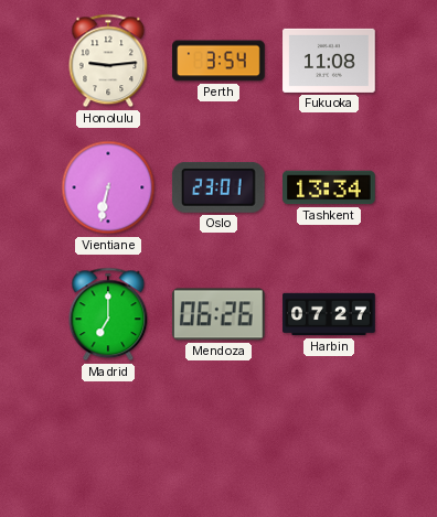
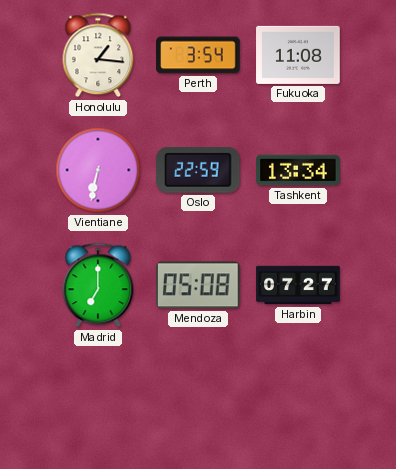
Honolulu: 9:14 -> 1:16
Oslo: 23:01 -> 22:59
Mendoza: 06:26 -> 05:08
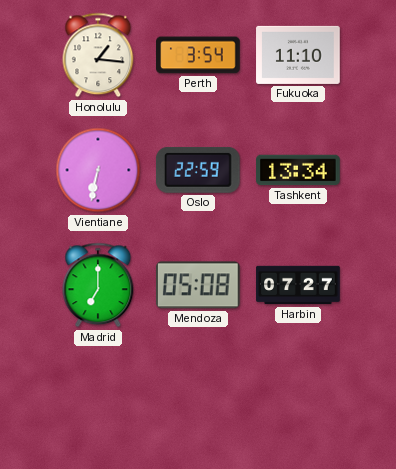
Fukuoka: 11:08 -> 11:10
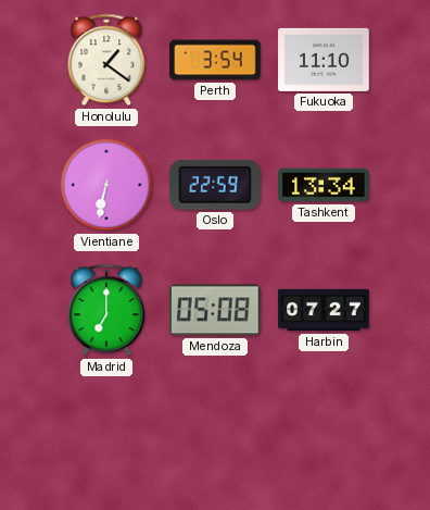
Honolulu: 1:16 -> 1:21
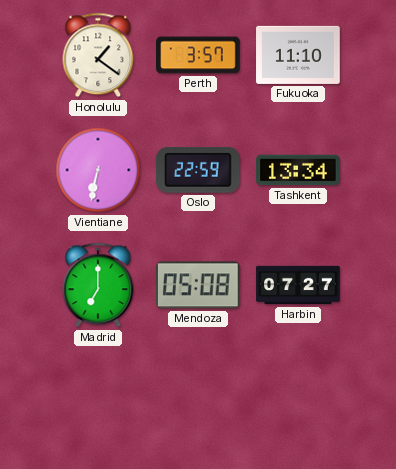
Perth: 3:54 -> 3:57
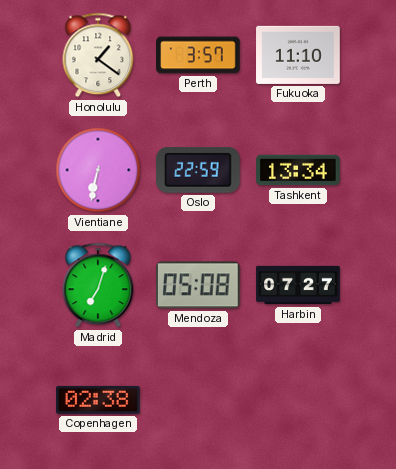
Madrid: 7:00 -> 7:03
Copenhagen: none -> 02:38
